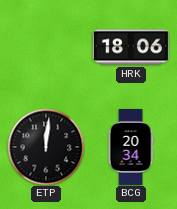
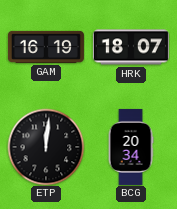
GAM: none -> 16:19
HRK: 18:06 -> 18:07
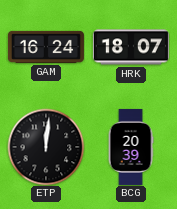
GAM: 16:19 -> 16:24
BCG: 20:34 -> 20:39
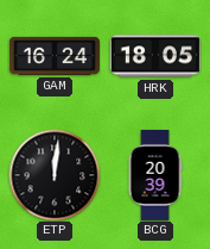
HRK: 18:07 -> 18:05
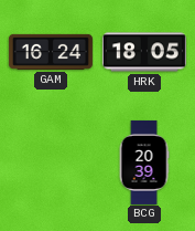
ETP: 12:01 -> none
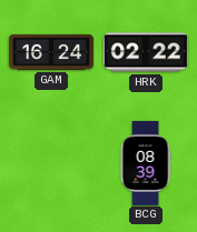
HRK: 18:05 -> 02:22
BCG: 20:39 -> 08:39
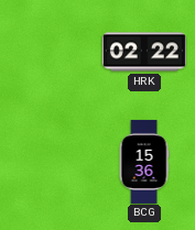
GAM: 16:24 -> none
BCG: 08:39 -> 15:36
